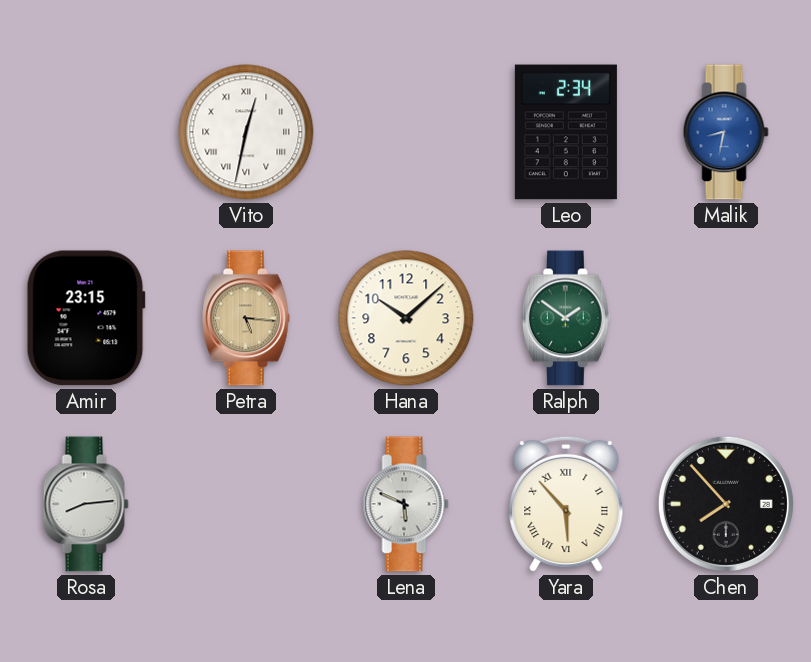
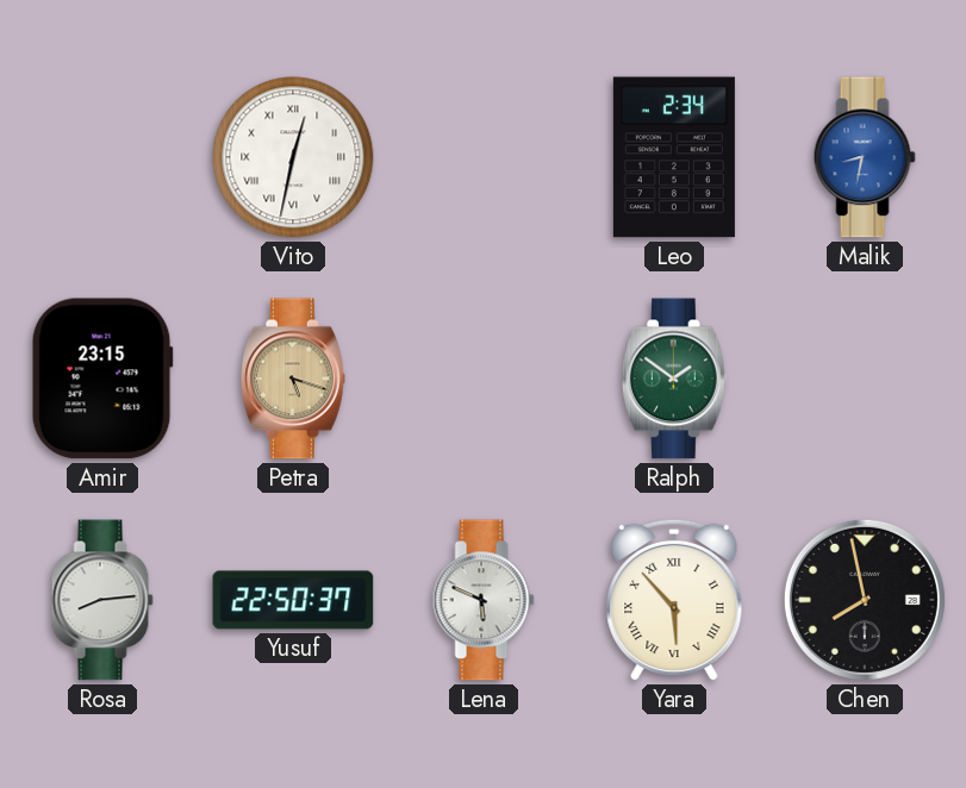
Petra: 5:16 -> 5:18
Hana: 10:08 -> none
Yusuf: none -> 22:50
Chen: 7:53 -> 7:58
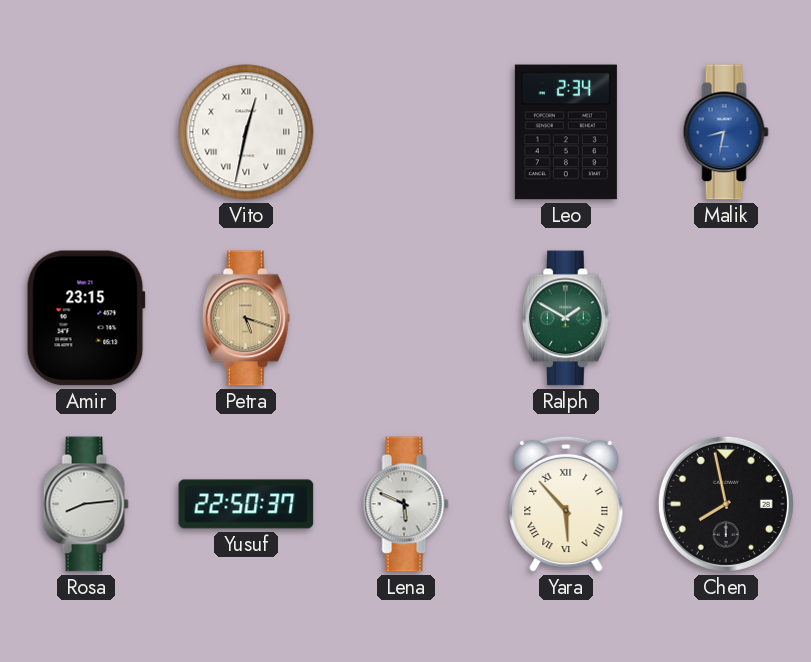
Ralph: 1:51 -> 1:50
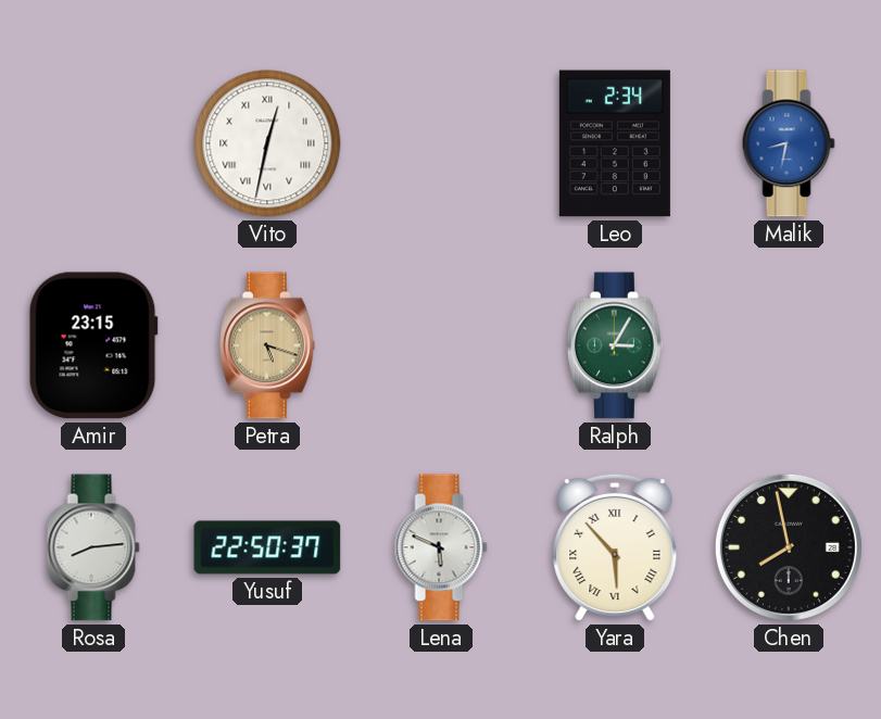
Ralph: 1:50 -> 3:05
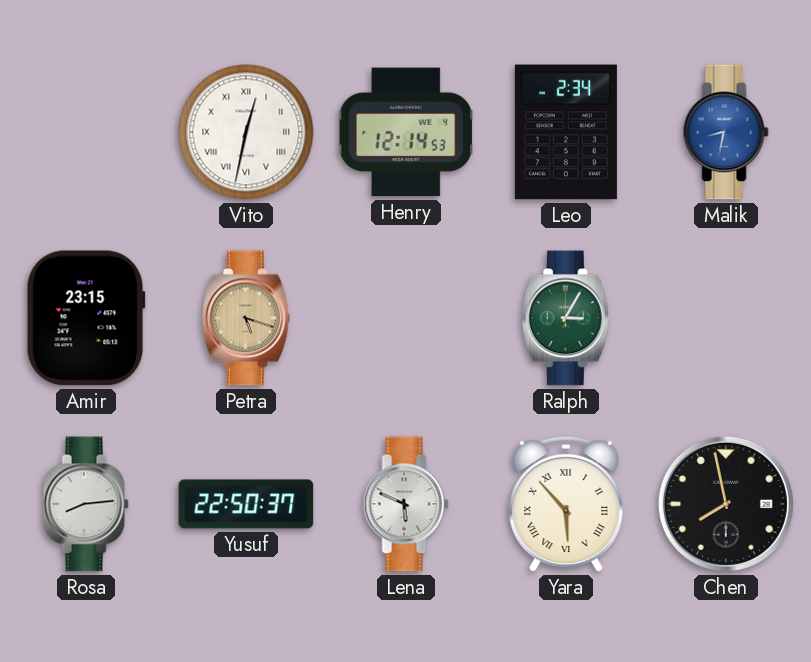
Henry: none -> 12:14
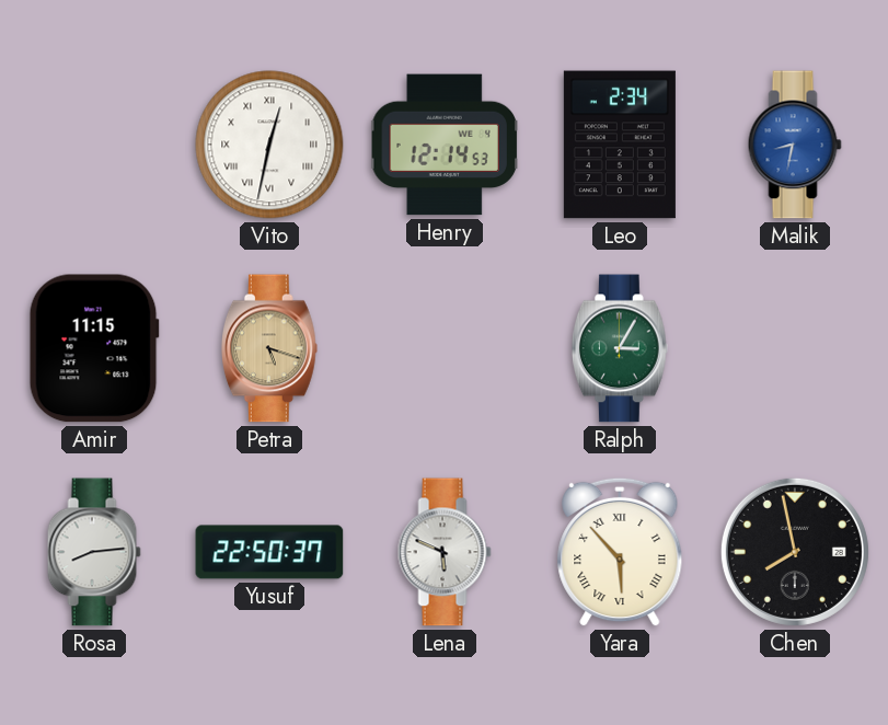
Amir: 23:15 -> 11:15
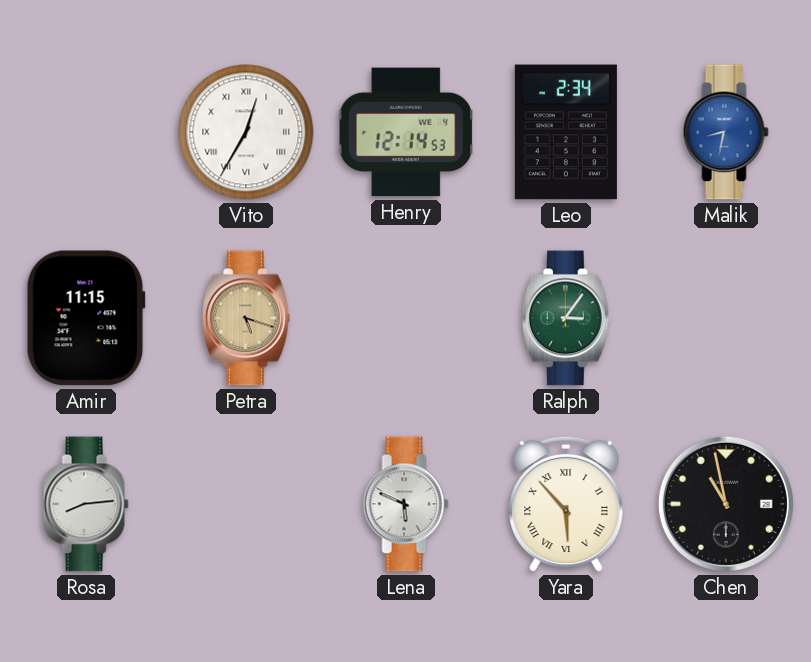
Vito: 12:32 -> 12:35
Ralph: 3:05 -> 3:06
Yusuf: 22:50 -> none
Chen: 7:58 -> 10:58
